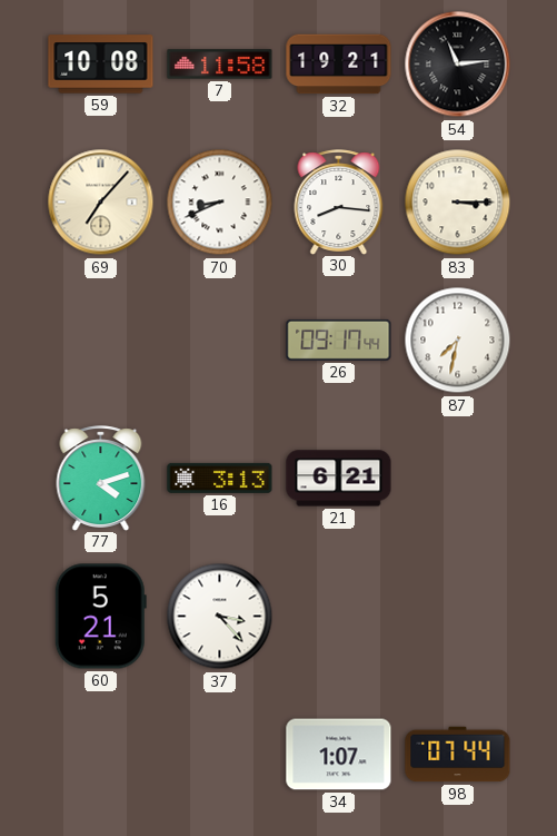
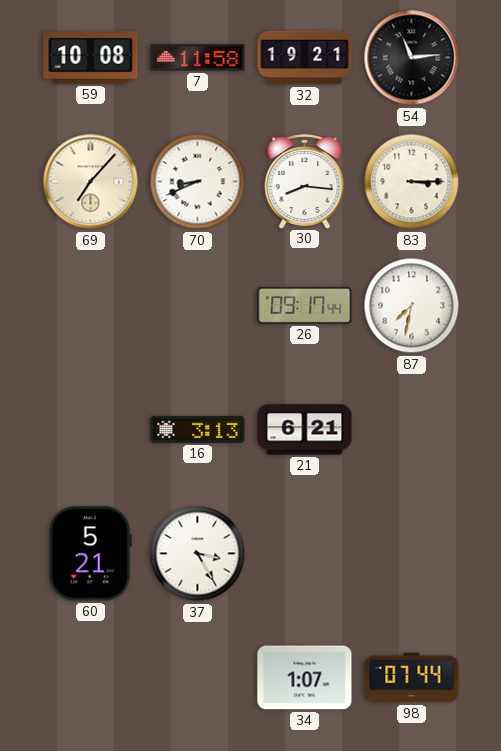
77: 4:12 -> none
37: 3:23 -> 3:25
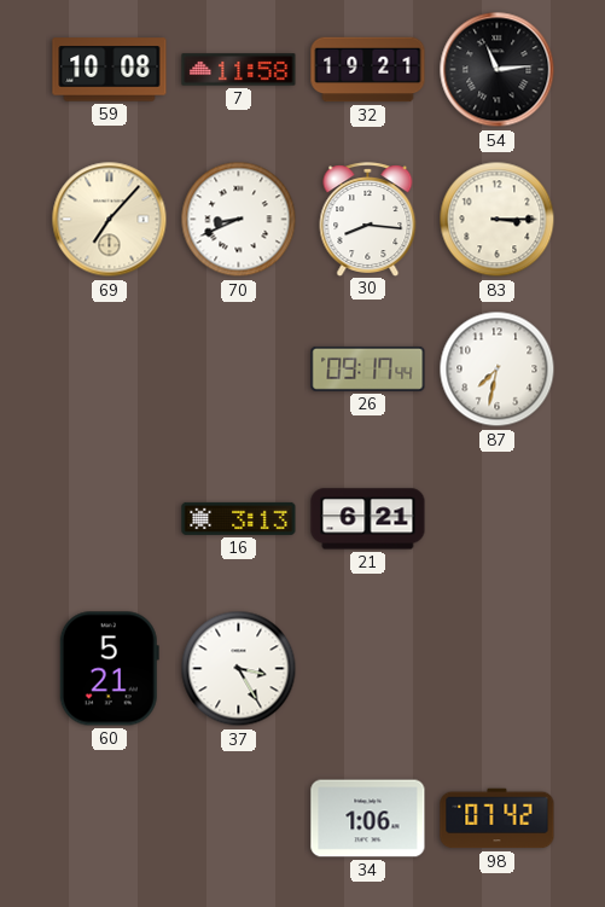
34: 1:07 -> 1:06
98: 07:44 -> 07:42
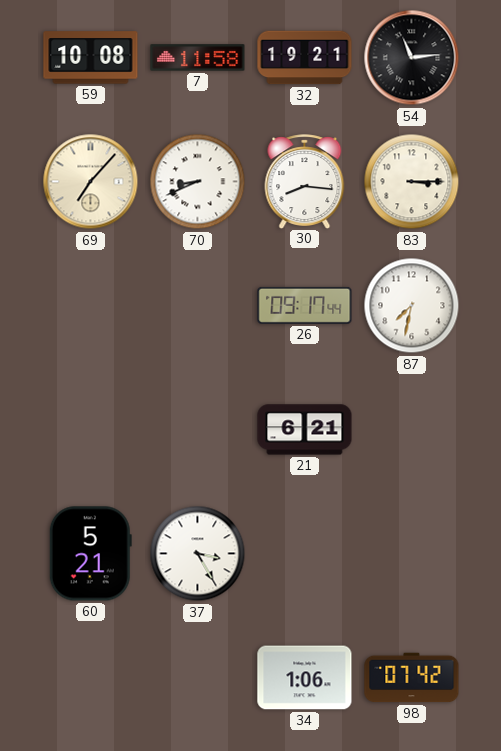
16: 3:13 -> none
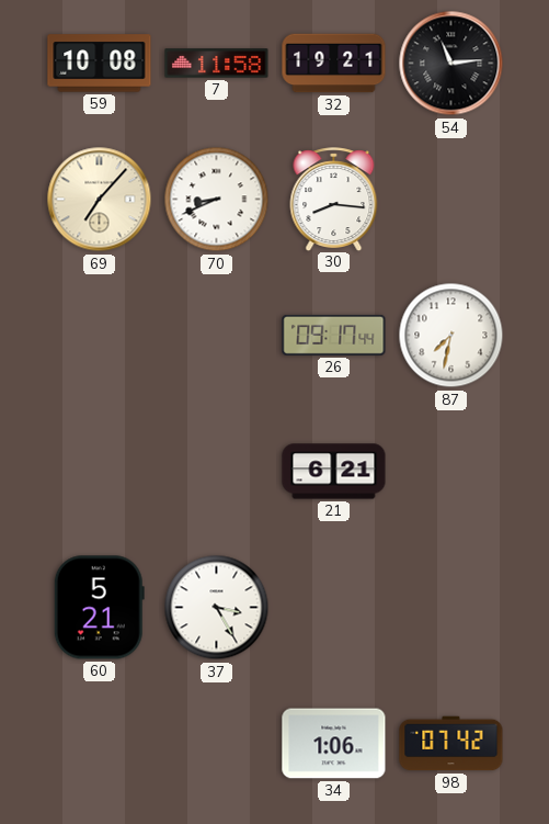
83: 3:15 -> none
